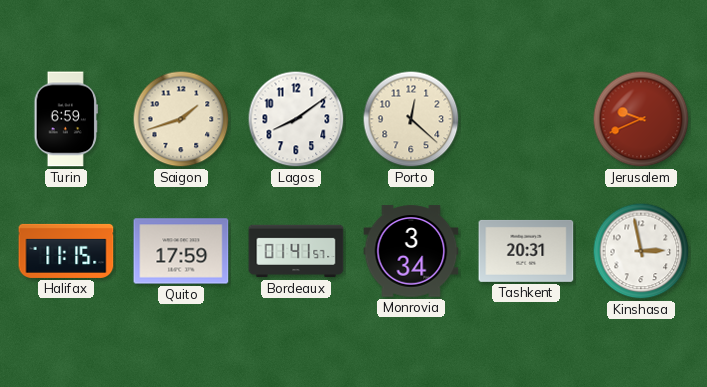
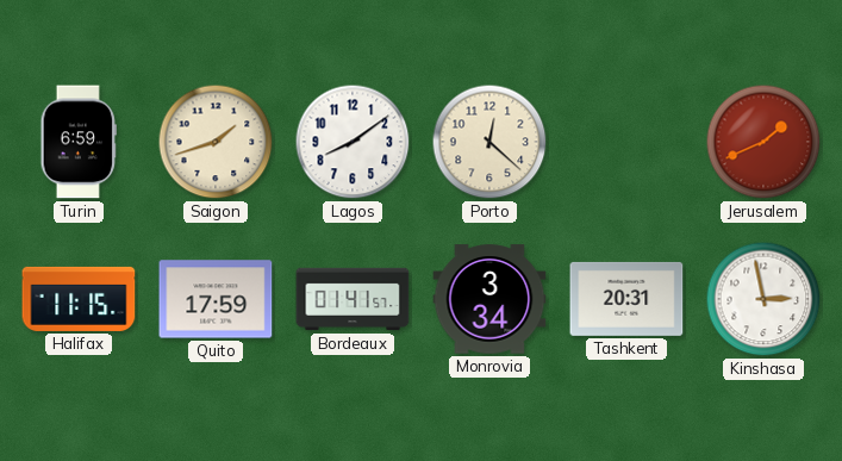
Jerusalem: 9:41 -> 1:41
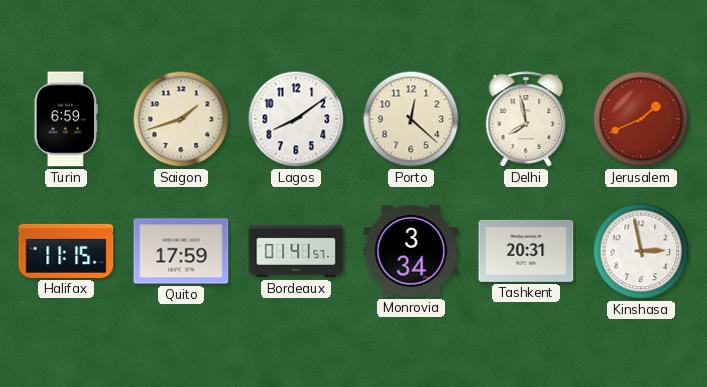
Delhi: none -> 7:58
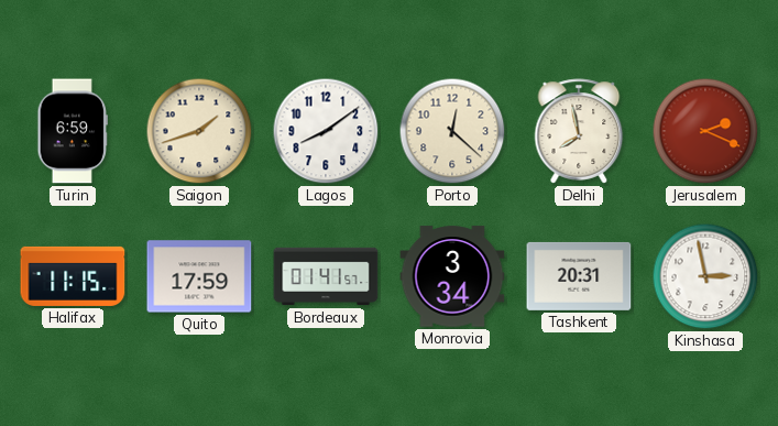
Jerusalem: 1:41 -> 2:19
